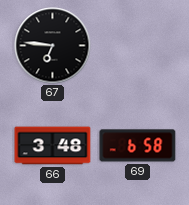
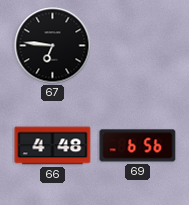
66: 3:48 -> 4:48
69: 6:58 -> 6:56
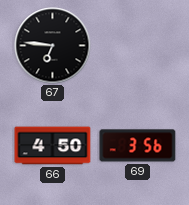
66: 4:48 -> 4:50
69: 6:56 -> 3:56
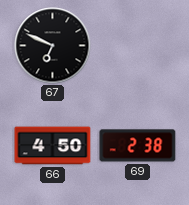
67: 6:46 -> 6:49
69: 3:56 -> 2:38
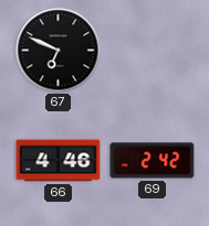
66: 4:50 -> 4:46
69: 2:38 -> 2:42
